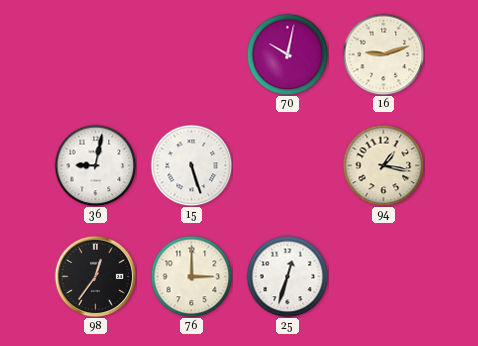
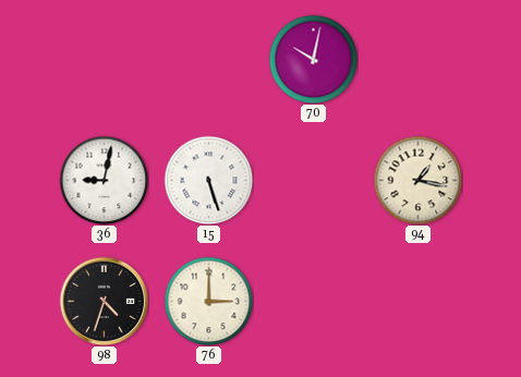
16: 9:12 -> none
98: 12:36 -> 4:33
25: 12:33 -> none
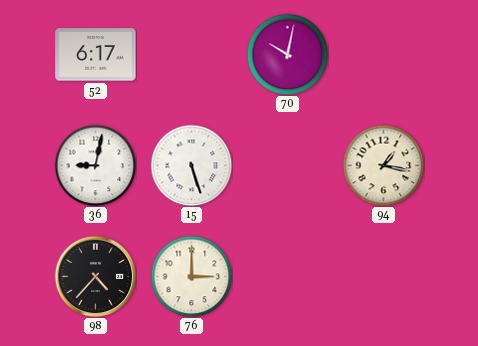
52: none -> 6:17
98: 4:33 -> 4:37
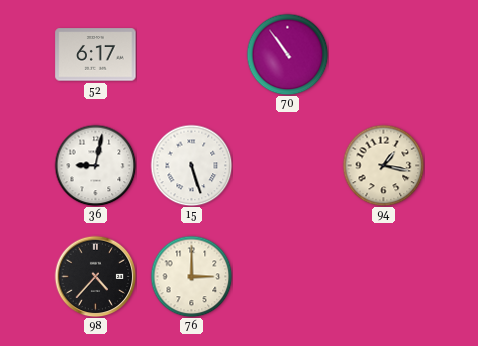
70: 10:02 -> 10:54
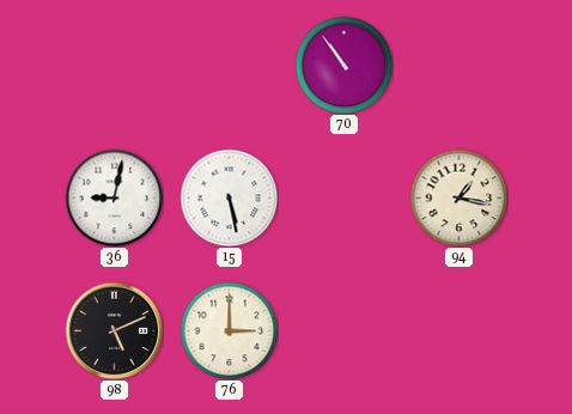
52: 6:17 -> none
15: 5:27 -> 5:28
98: 4:37 -> 5:11
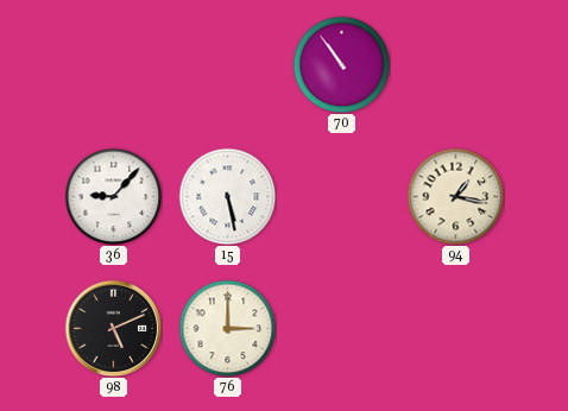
36: 9:02 -> 9:07
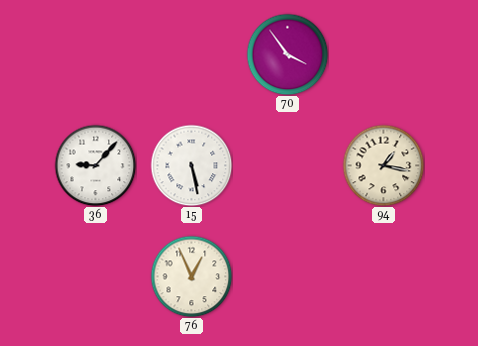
70: 10:54 -> 3:54
98: 5:11 -> none
76: 3:00 -> 12:56
